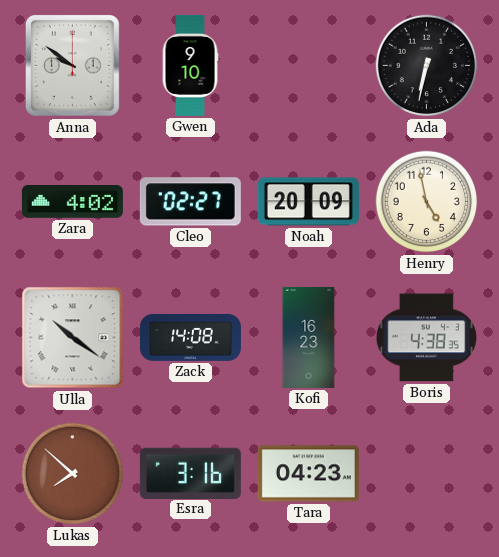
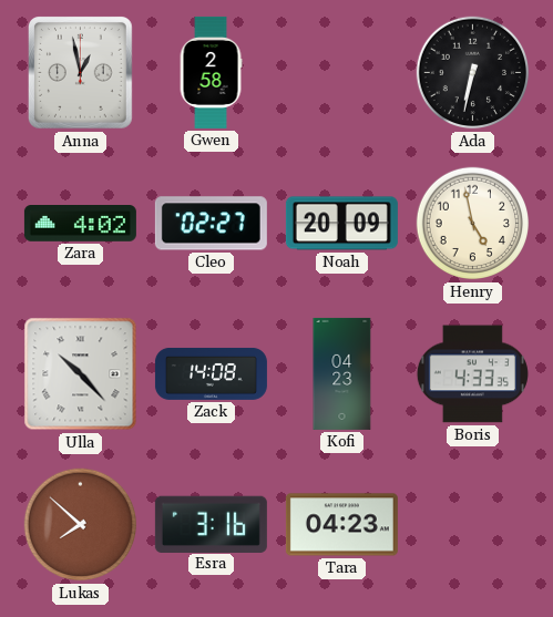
Anna: 9:51 -> 12:58
Gwen: 9:10 -> 2:58
Ulla: 10:21 -> 10:23
Kofi: 16:23 -> 04:23
Boris: 4:38 -> 4:33
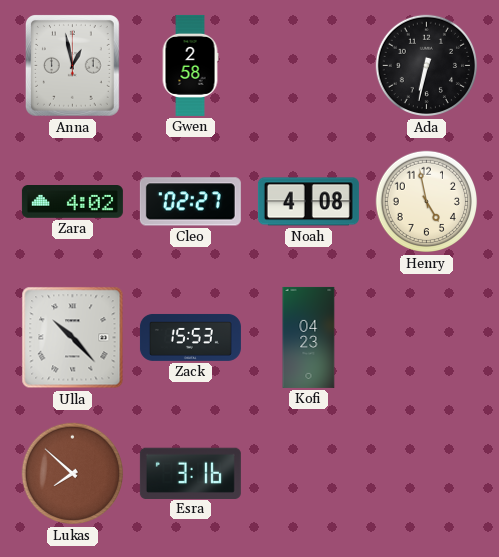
Noah: 20:09 -> 4:08
Zack: 14:08 -> 15:53
Boris: 4:33 -> none
Tara: 04:23 -> none
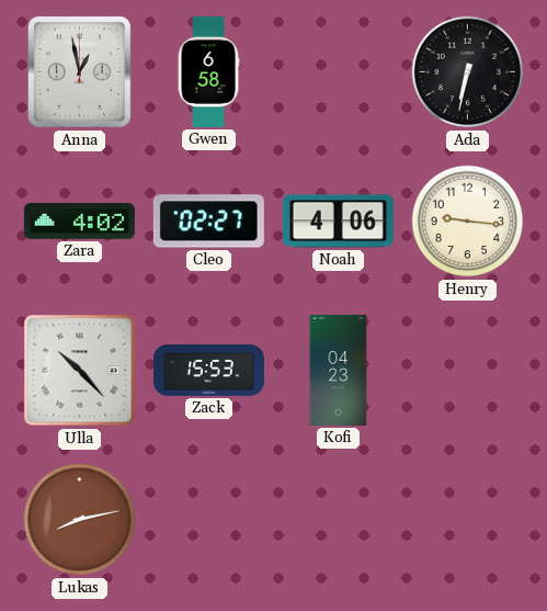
Gwen: 2:58 -> 6:58
Noah: 4:08 -> 4:06
Henry: 4:58 -> 9:16
Lukas: 7:52 -> 8:13
Esra: 3:16 -> none
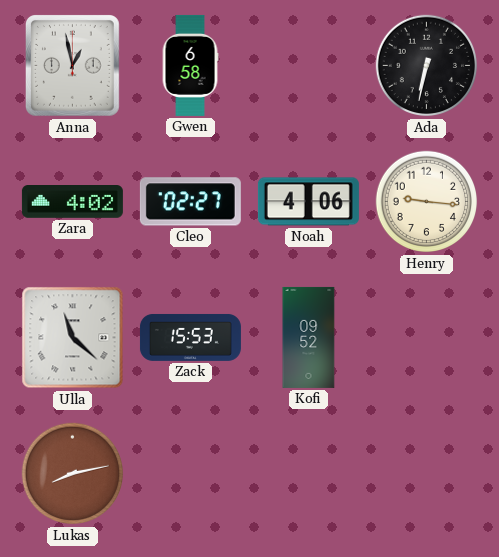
Ulla: 10:23 -> 11:22
Kofi: 04:23 -> 09:52
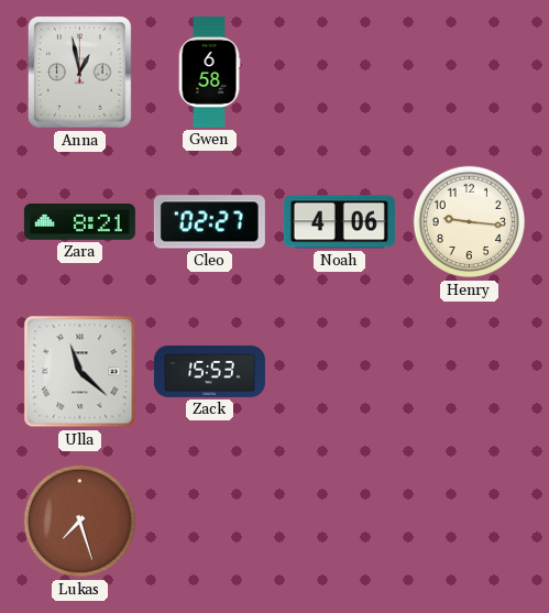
Ada: 6:32 -> none
Zara: 4:02 -> 8:21
Kofi: 09:52 -> none
Lukas: 8:13 -> 7:27
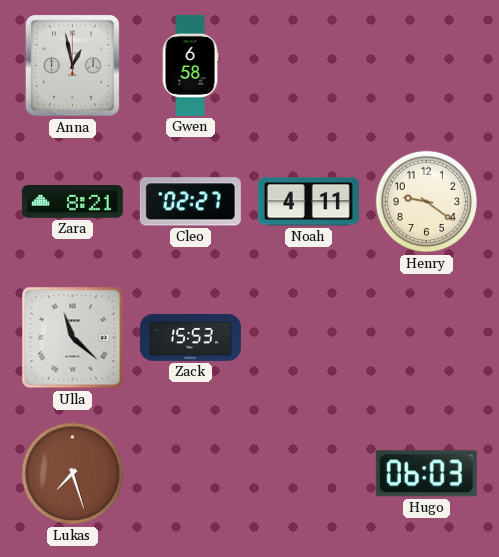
Noah: 4:06 -> 4:11
Henry: 9:16 -> 9:21
Hugo: none -> 06:03
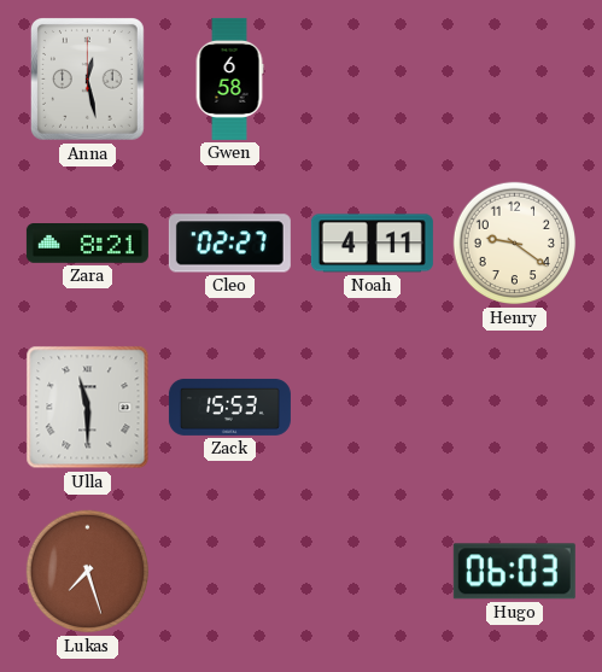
Anna: 12:58 -> 12:28
Ulla: 11:22 -> 11:30
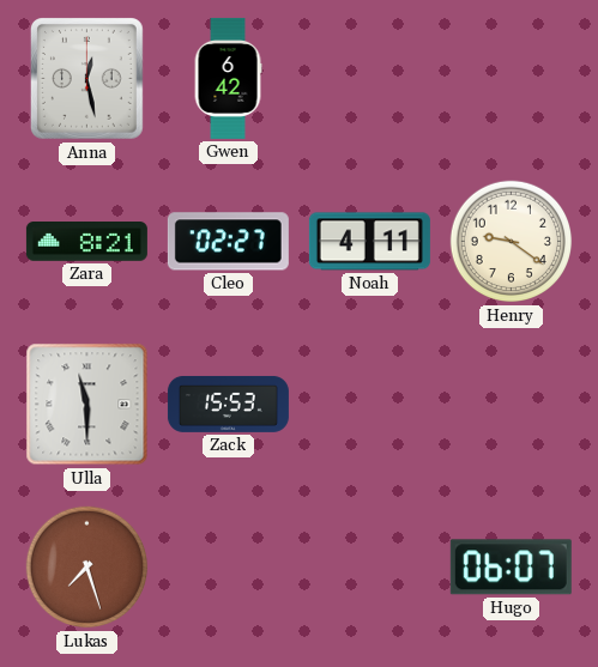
Gwen: 6:58 -> 6:42
Hugo: 06:03 -> 06:07
